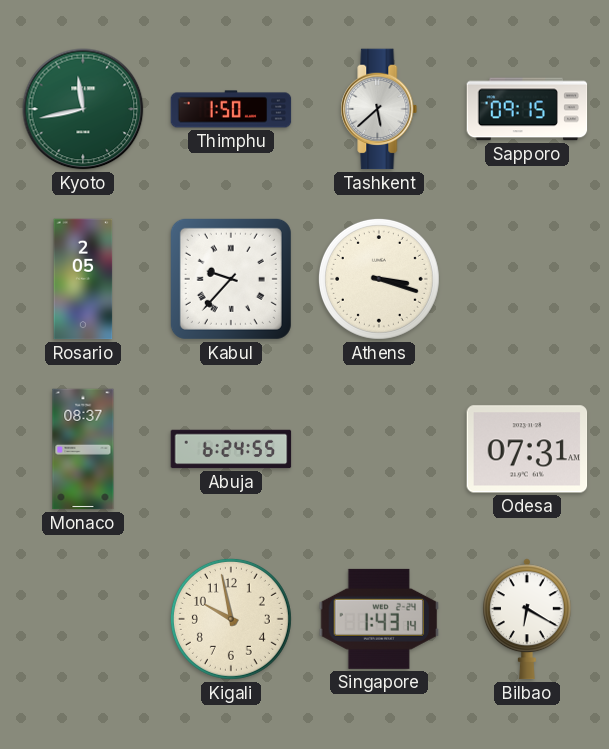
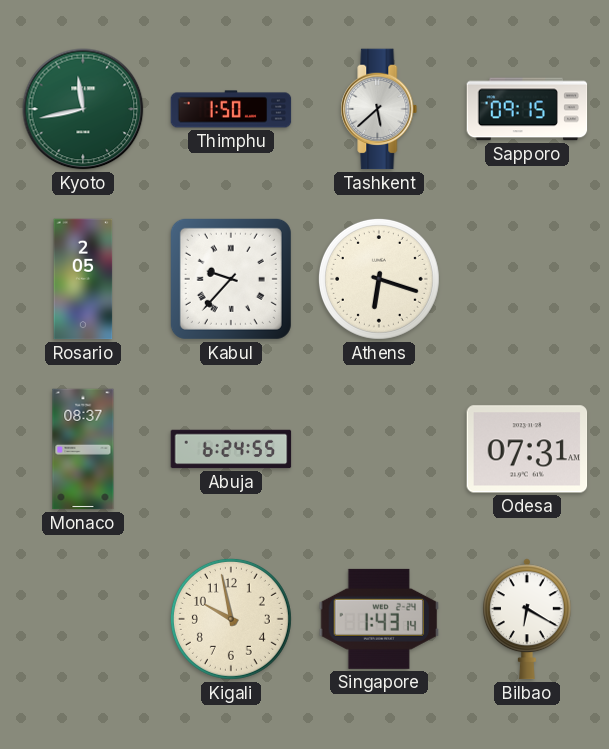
Athens: 3:18 -> 6:18
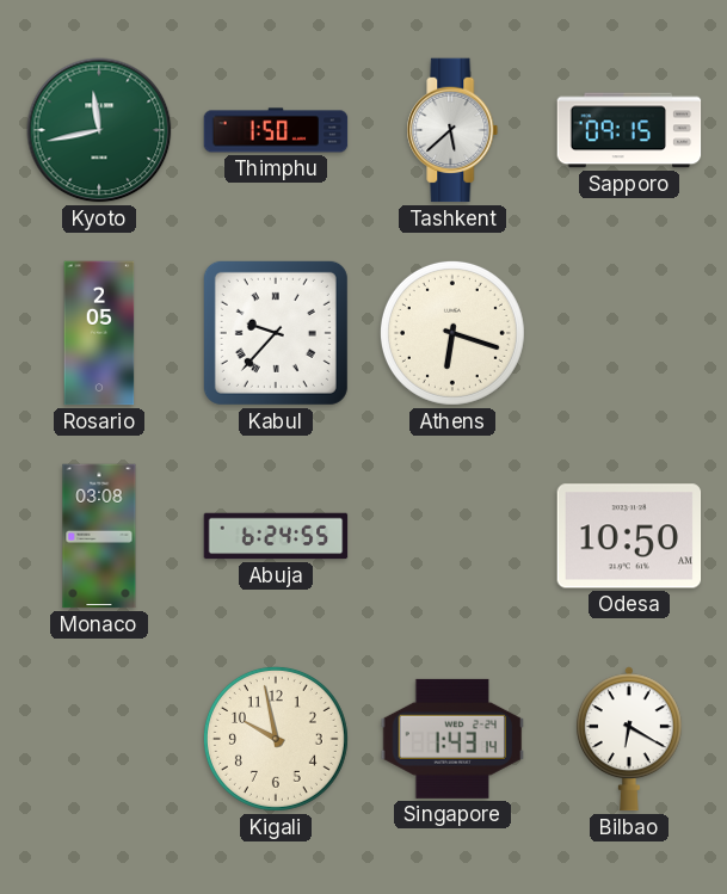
Monaco: 08:37 -> 03:08
Odesa: 07:31 -> 10:50
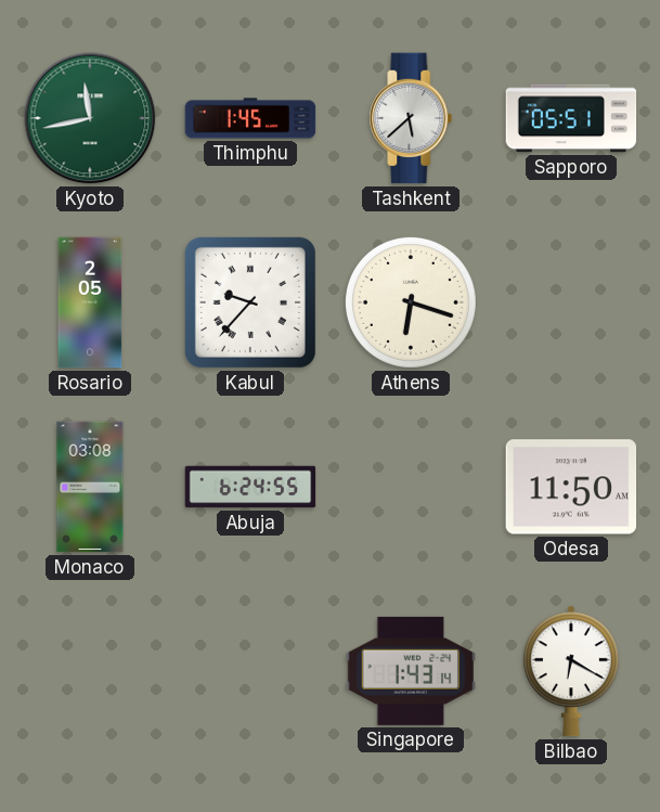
Thimphu: 1:50 -> 1:45
Sapporo: 09:15 -> 05:51
Odesa: 10:50 -> 11:50
Kigali: 9:58 -> none
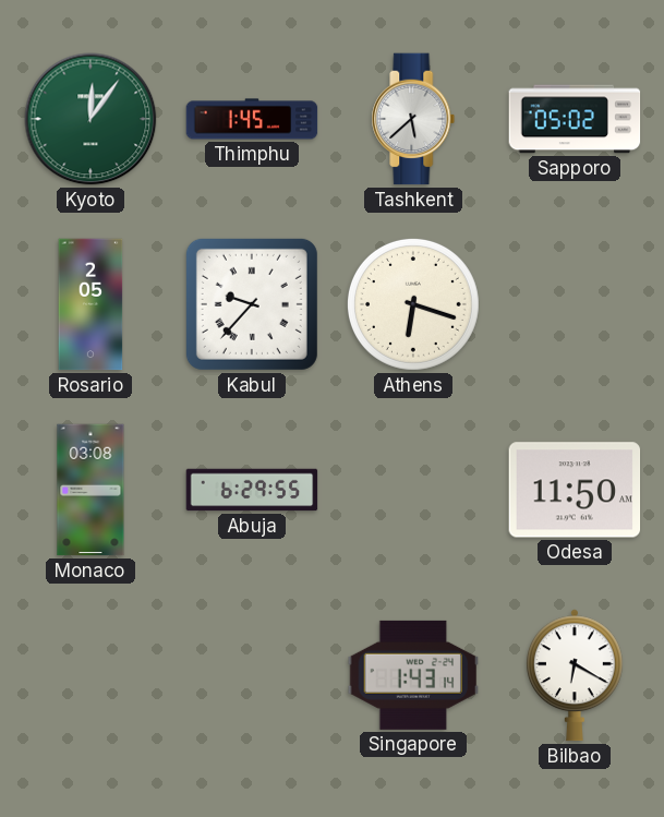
Kyoto: 11:43 -> 12:06
Sapporo: 05:51 -> 05:02
Abuja: 6:24 -> 6:29
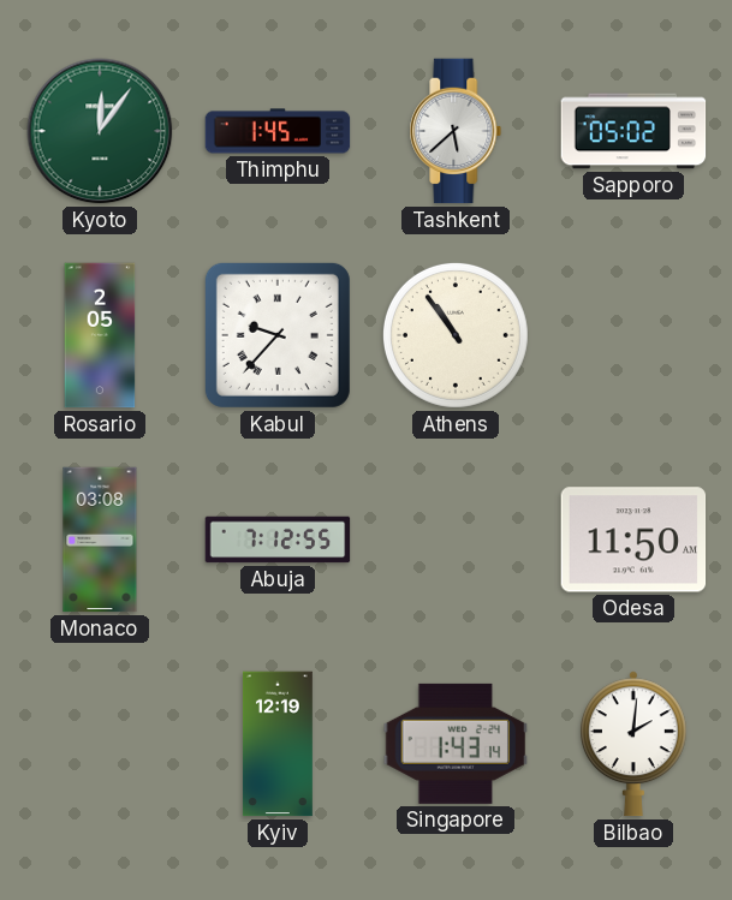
Athens: 6:18 -> 10:54
Abuja: 6:29 -> 7:12
Kyiv: none -> 12:19
Bilbao: 6:20 -> 2:01
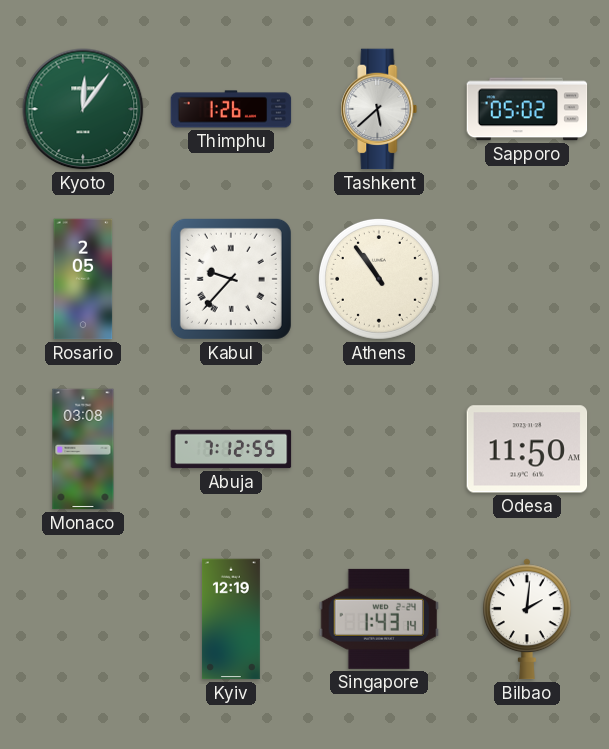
Thimphu: 1:45 -> 1:26
